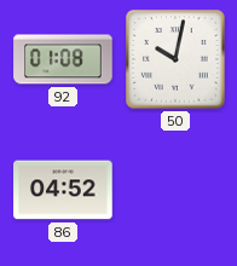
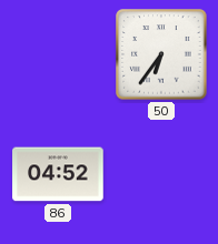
92: 01:08 -> none
50: 10:02 -> 6:36
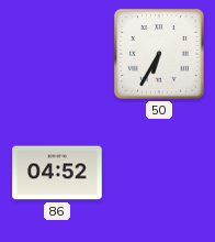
50: 6:36 -> 6:35
